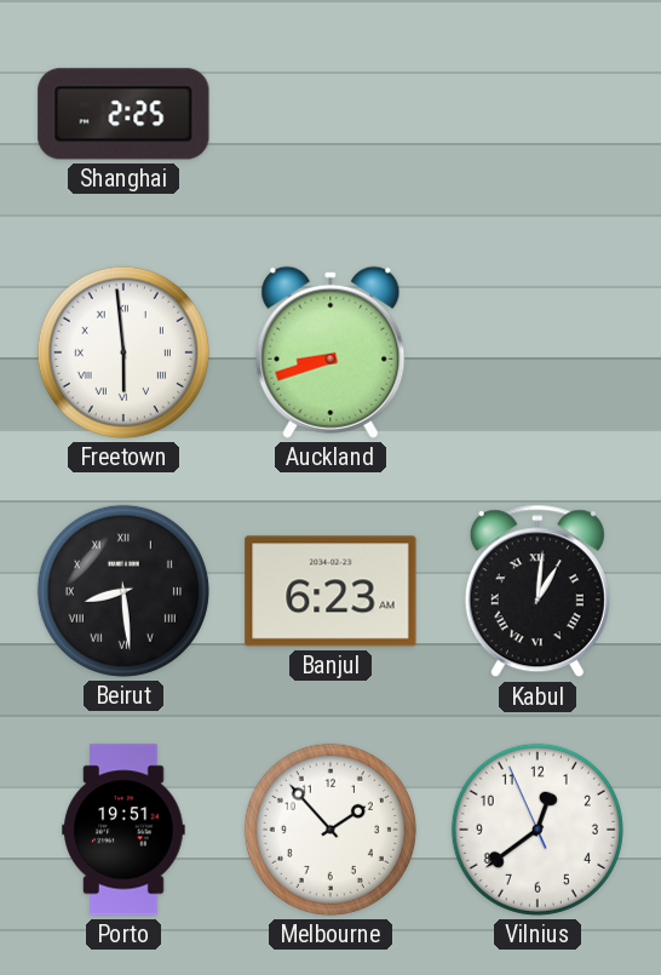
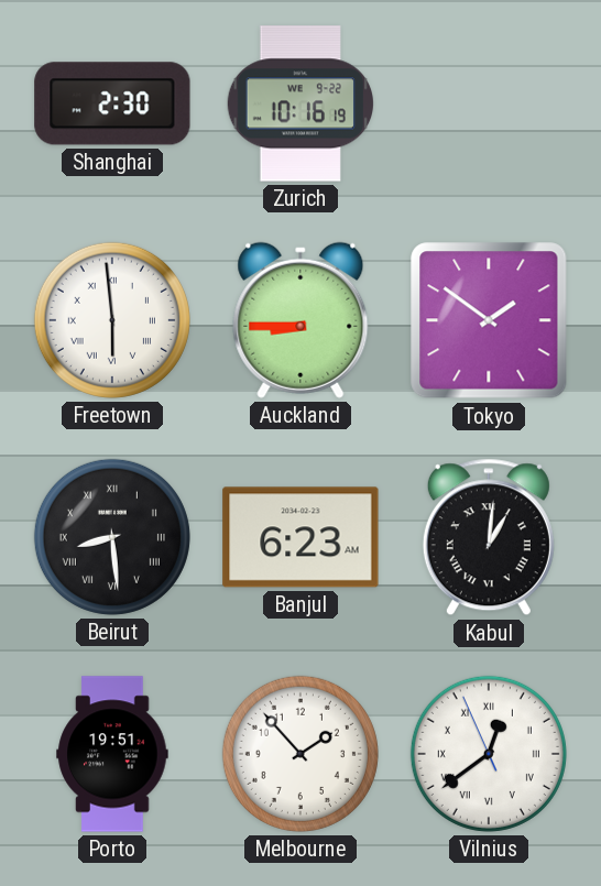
Shanghai: 2:25 -> 2:30
Zurich: none -> 10:16
Auckland: 8:42 -> 8:45
Tokyo: none -> 1:51
Vilnius numerals: Arabic -> Roman
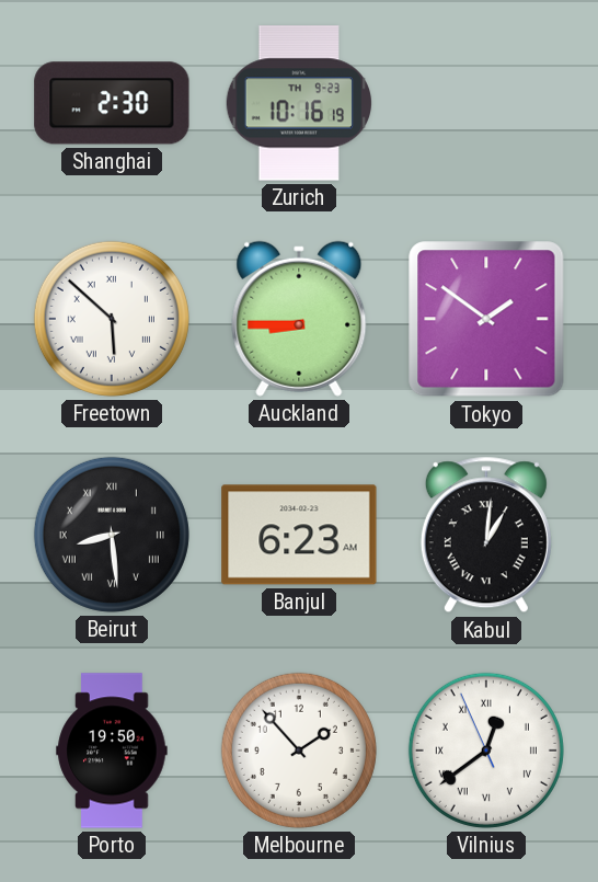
Zurich date: WE 9-22 -> TH 9-23
Freetown: 5:59 -> 5:52
Porto: 19:51 -> 19:50
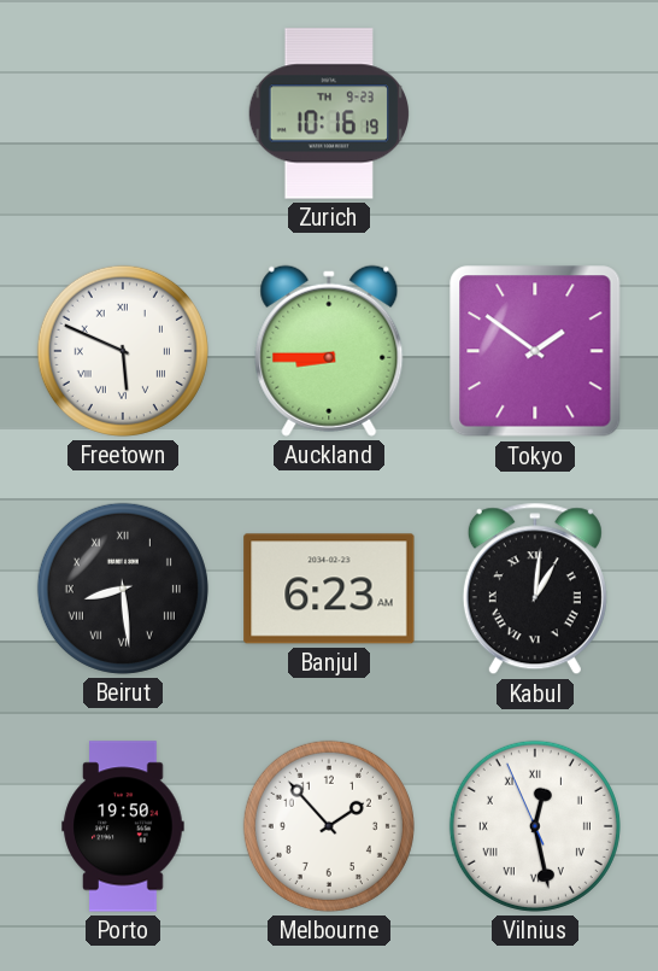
Shanghai: 2:30 -> none
Freetown: 5:52 -> 5:49
Vilnius: 12:38 -> 12:27
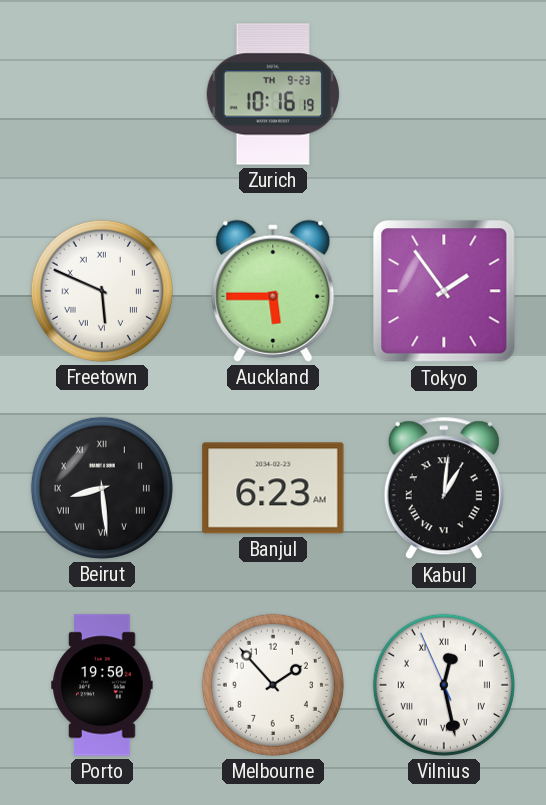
Auckland: 8:45 -> 5:45
Tokyo: 1:51 -> 1:54
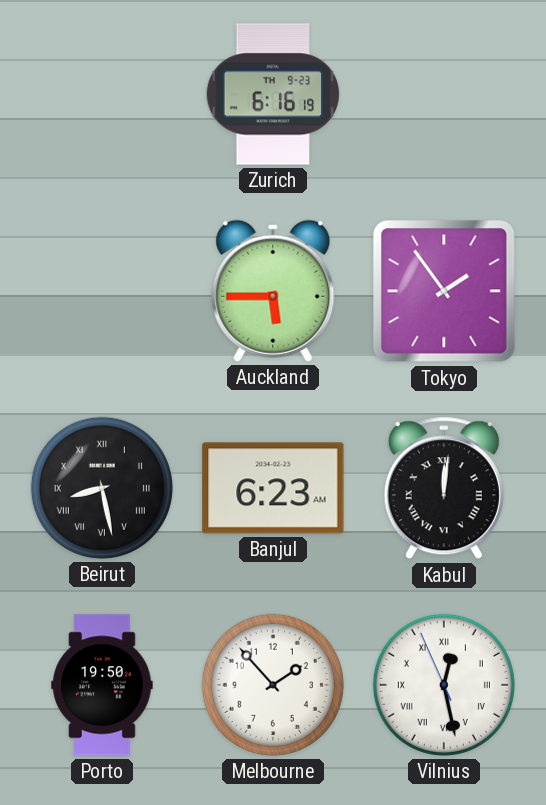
Zurich: 10:16 -> 6:16
Freetown: 5:49 -> none
Beirut: 8:29 -> 8:28
Kabul: 1:01 -> 12:01
